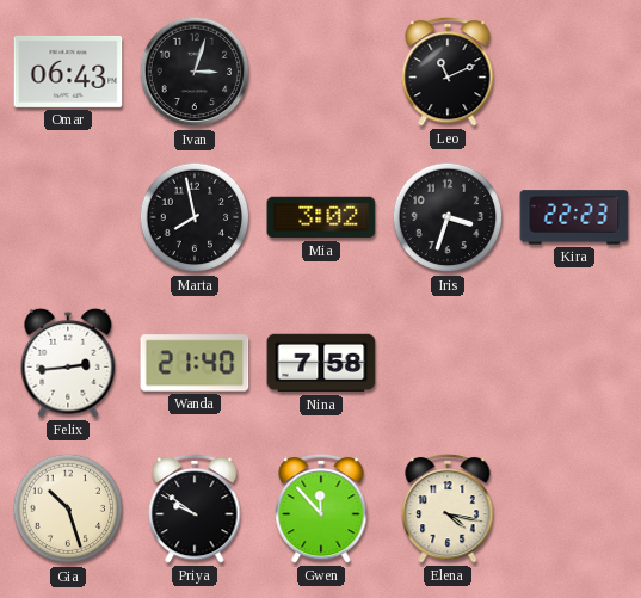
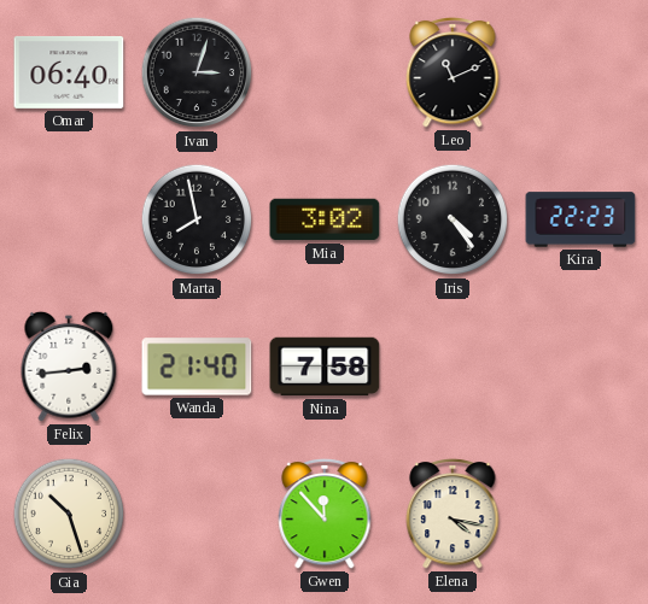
Omar: 06:43 -> 06:40
Iris: 3:33 -> 4:24
Priya: 9:51 -> none
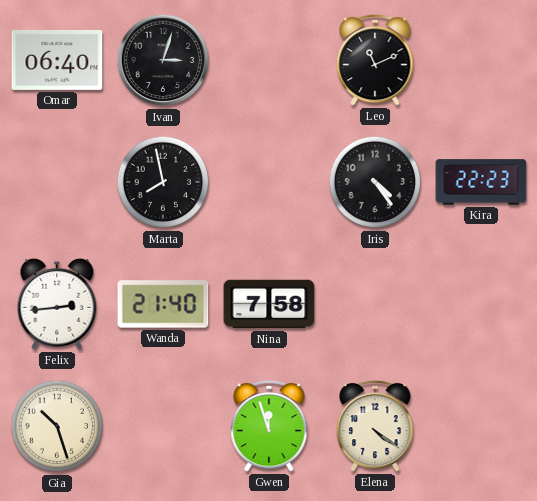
Mia: 3:02 -> none
Gwen: 11:53 -> 11:57
Elena: 4:17 -> 4:21
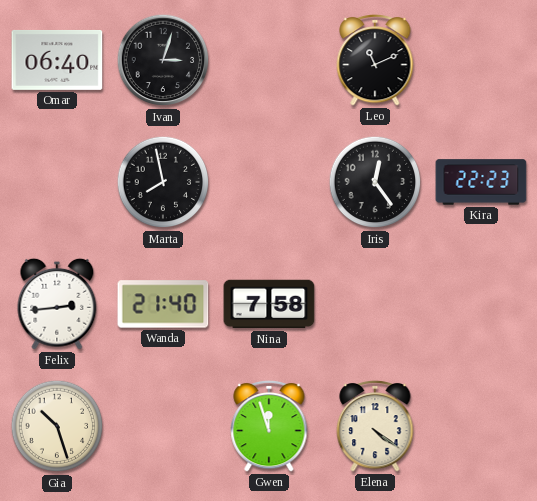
Iris: 4:24 -> 12:24
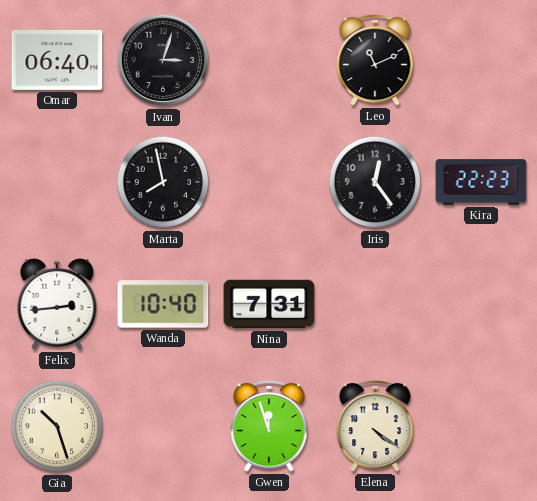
Wanda: 21:40 -> 10:40
Nina: 7:58 -> 7:31
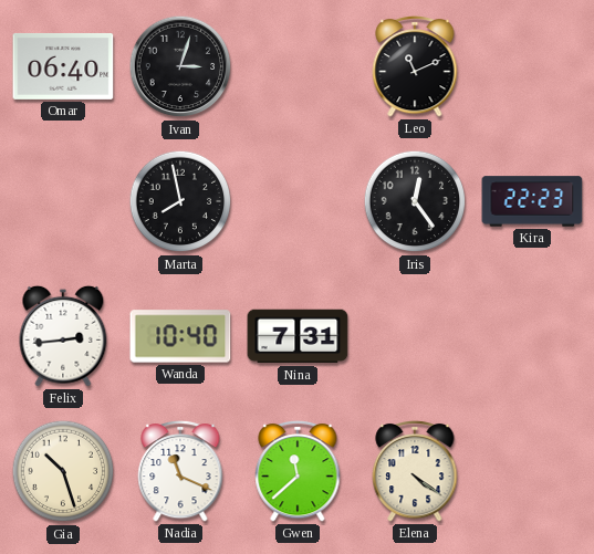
Nadia: none -> 11:19
Gwen: 11:57 -> 11:38
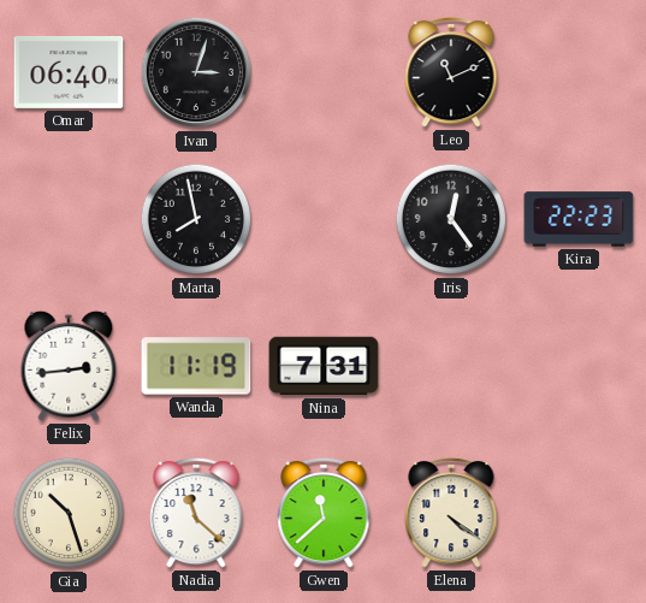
Wanda: 10:40 -> 11:19
Nadia: 11:19 -> 11:22
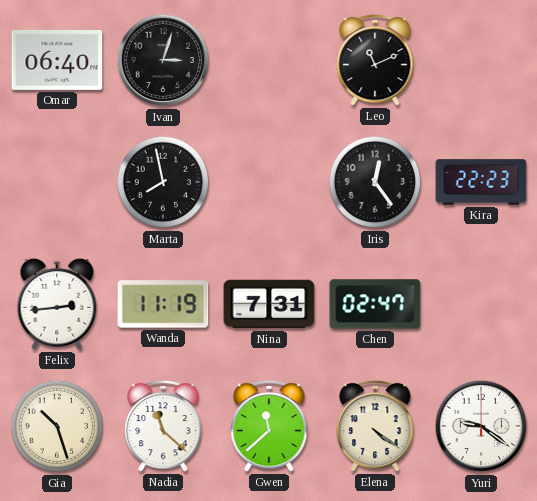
Chen: none -> 02:47
Yuri: none -> 9:21
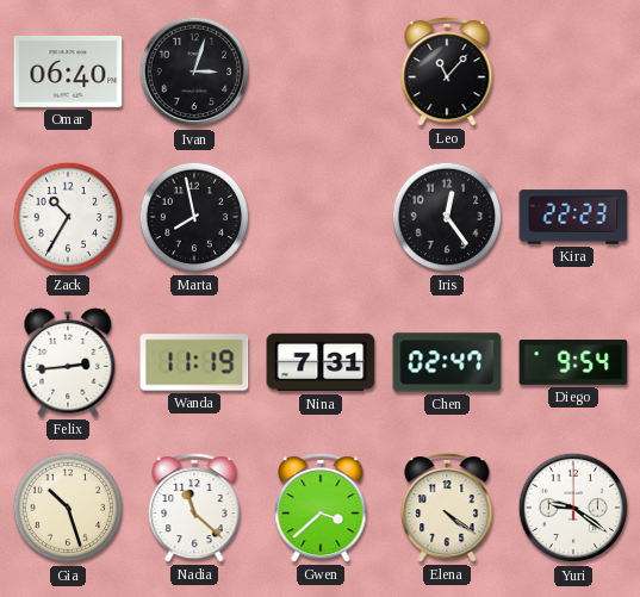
Leo: 11:11 -> 11:07
Zack: none -> 10:35
Diego: none -> 9:54
Gwen: 11:38 -> 3:38
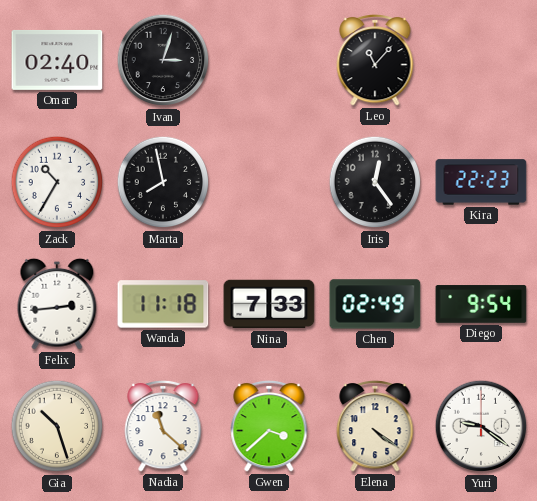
Omar: 06:40 -> 02:40
Wanda: 11:19 -> 11:18
Nina: 7:31 -> 7:33
Chen: 02:47 -> 02:49
